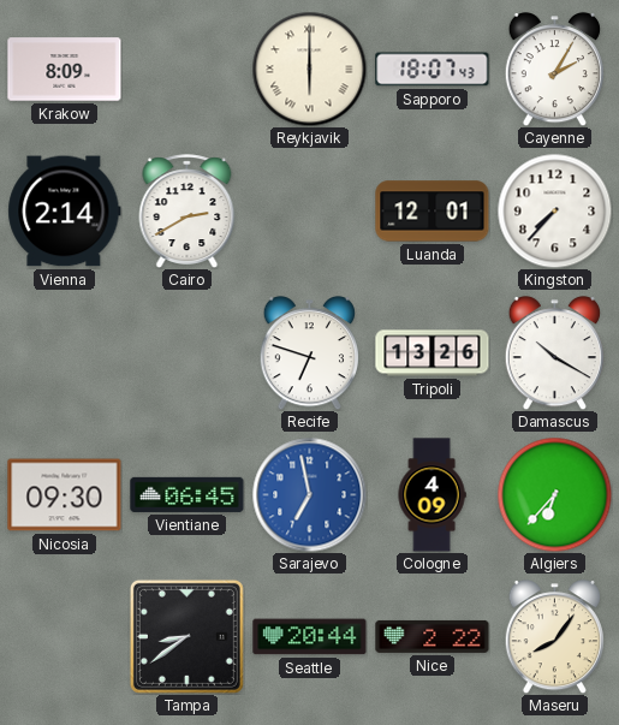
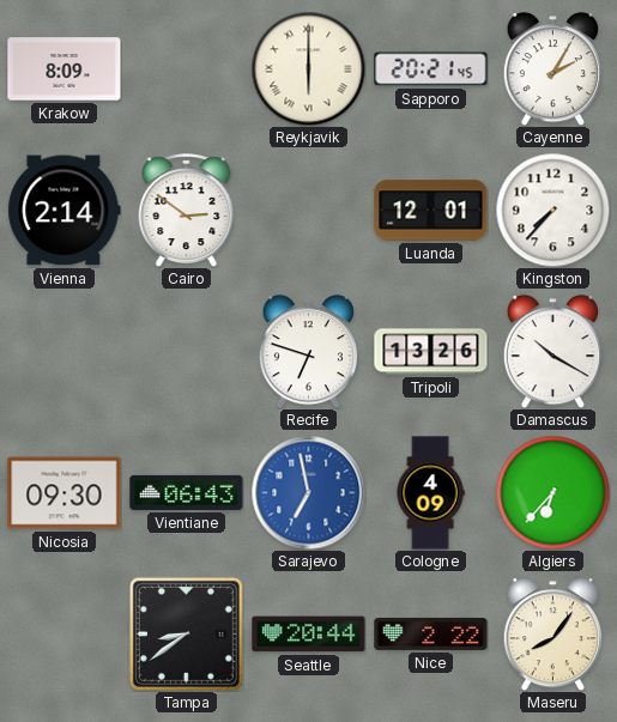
Sapporo: 18:07 -> 20:21
Cairo: 2:40 -> 2:51
Vientiane: 06:45 -> 06:43
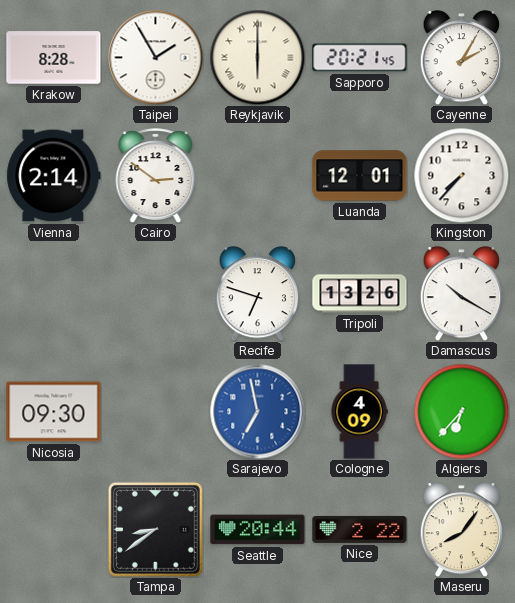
Krakow: 8:09 -> 8:28
Taipei: none -> 1:55
Vientiane: 06:43 -> none
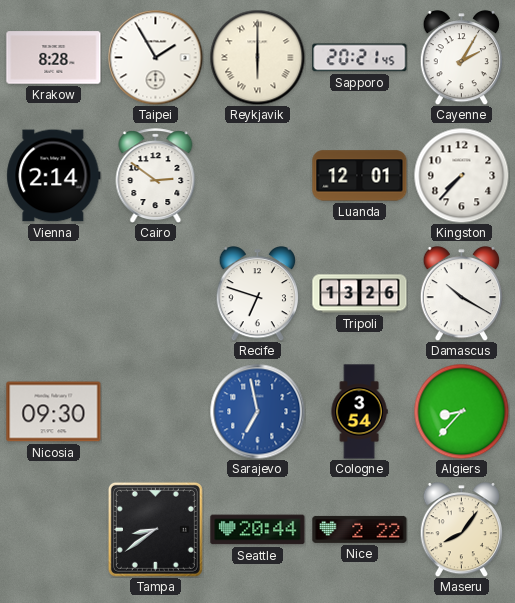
Cologne: 4:09 -> 3:54
Algiers: 6:37 -> 8:37
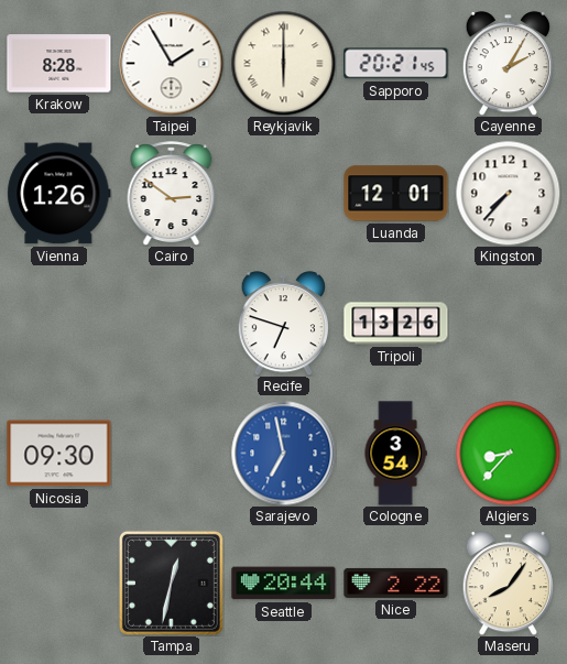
Vienna: 2:14 -> 1:26
Damascus: 10:20 -> none
Tampa: 8:39 -> 12:32
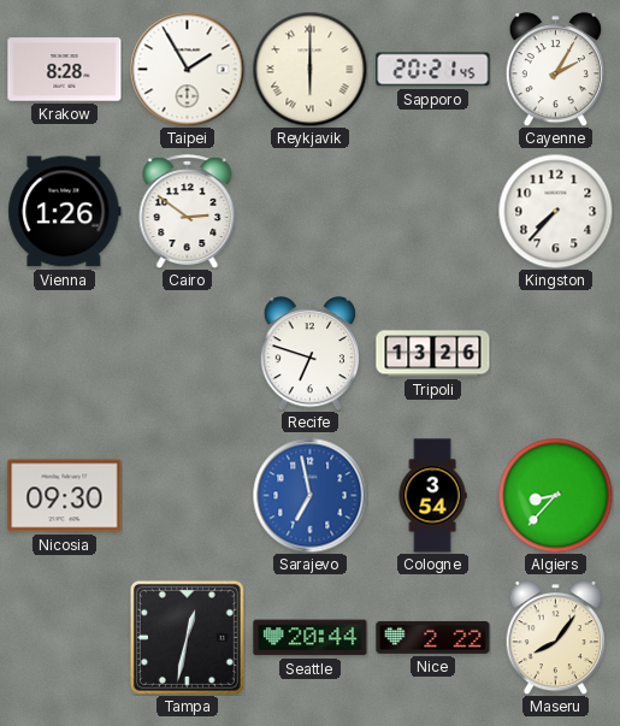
Luanda: 12:01 -> none
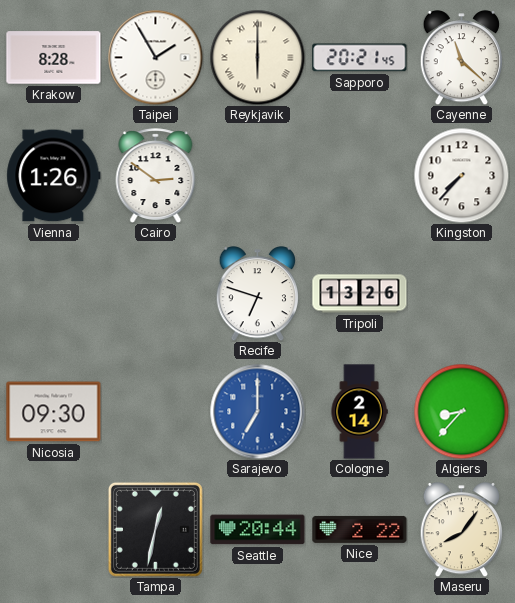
Cayenne: 2:05 -> 11:22
Sarajevo: 6:58 -> 7:00
Cologne: 3:54 -> 2:14
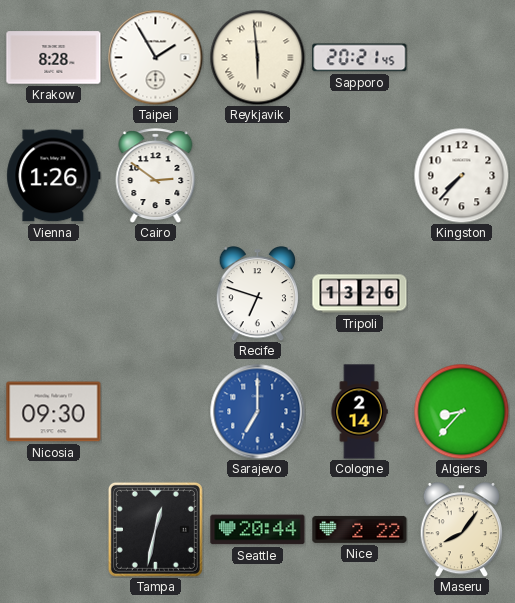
Reykjavik: 6:00 -> 5:59
Cayenne: 11:22 -> none
